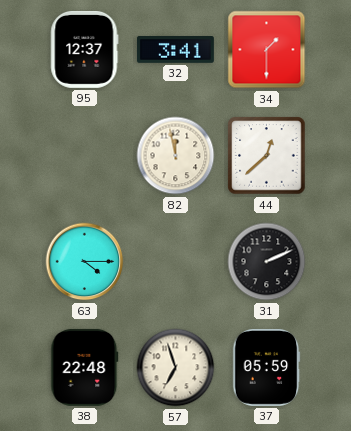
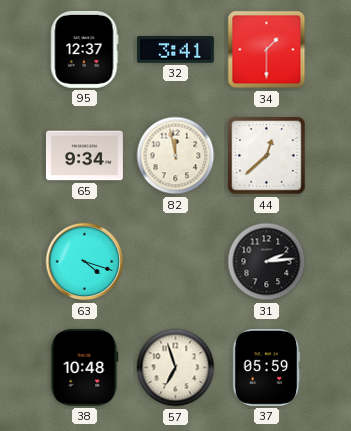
65: none -> 9:34
63: 4:15 -> 4:18
31: 2:11 -> 2:14
38: 22:48 -> 10:48
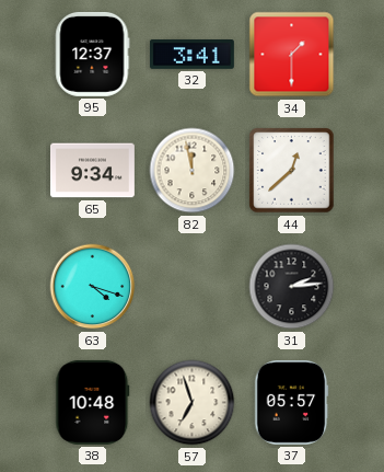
37: 05:59 -> 05:57
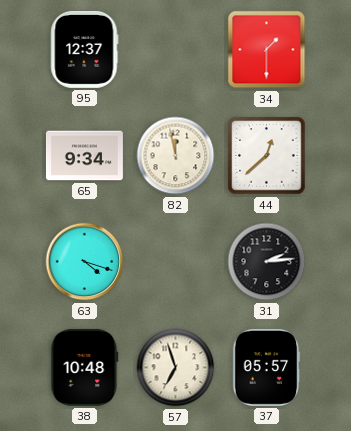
32: 3:41 -> none
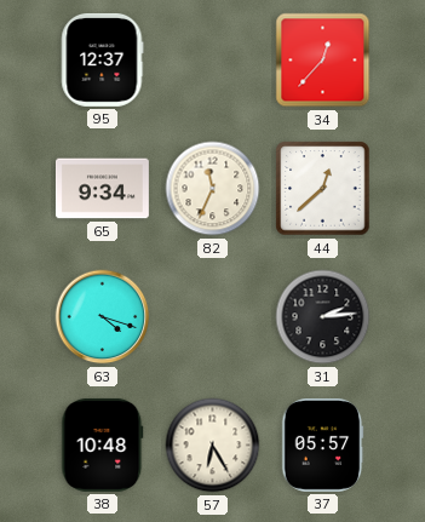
34: 1:30 -> 12:37
82: 11:58 -> 11:34
57: 6:57 -> 6:25
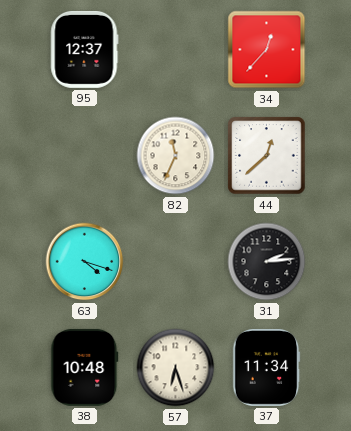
65: 9:34 -> none
57: 6:25 -> 6:27
37: 05:57 -> 11:34
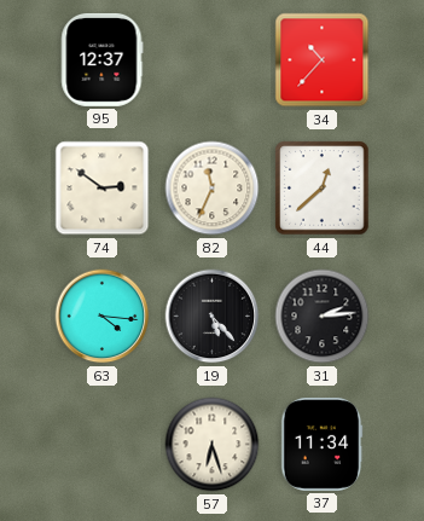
34: 12:37 -> 10:37
74: none -> 2:51
63: 4:18 -> 4:16
19: none -> 5:23
38: 10:48 -> none
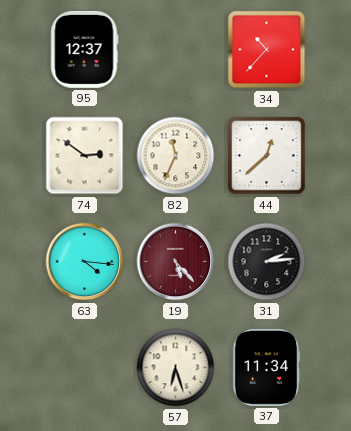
19 dial: black -> burgundy
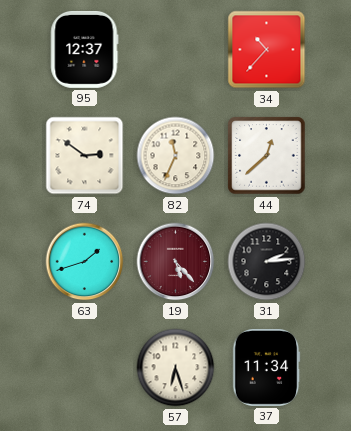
63: 4:16 -> 1:42
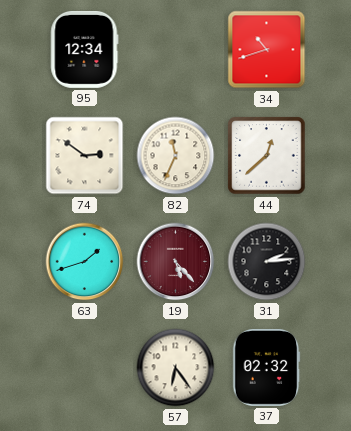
95: 12:37 -> 12:34
34: 10:37 -> 10:42
57: 6:27 -> 6:24
37: 11:34 -> 02:32
